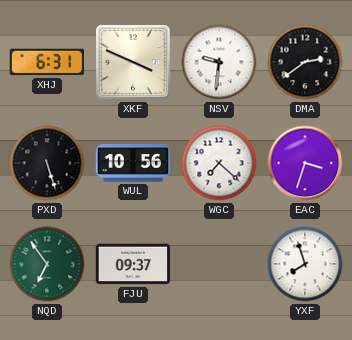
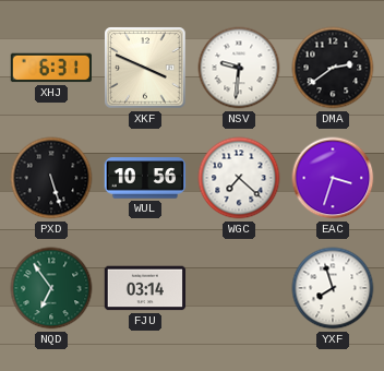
FJU: 09:37 -> 03:14
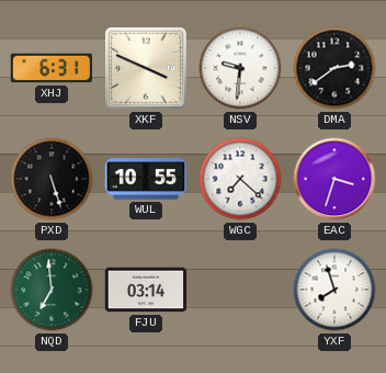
WUL: 10:56 -> 10:55
NQD: 6:54 -> 6:59
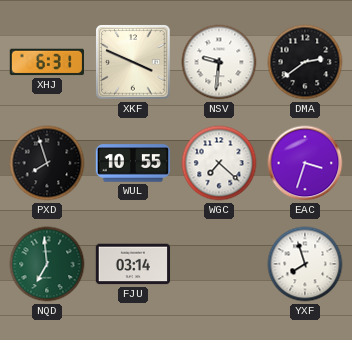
PXD: 5:27 -> 7:57
